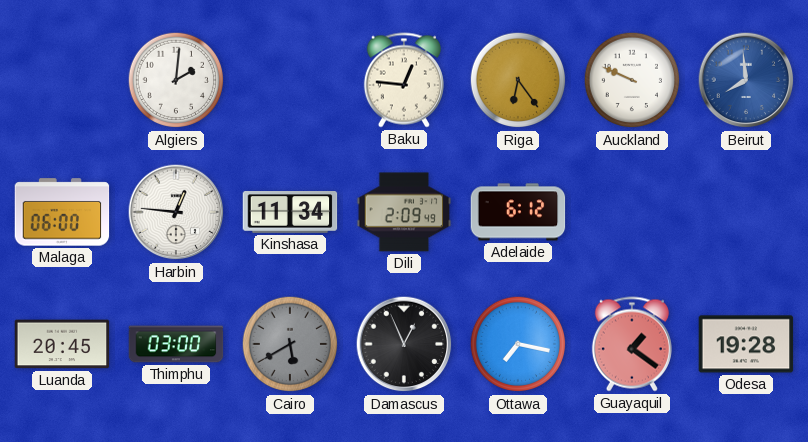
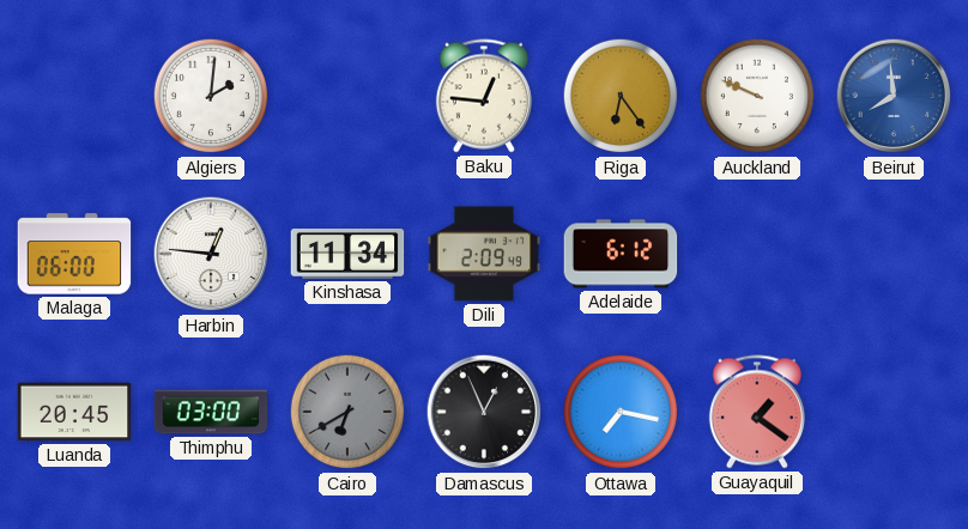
Cairo: 5:40 -> 6:40
Odesa: 19:28 -> none
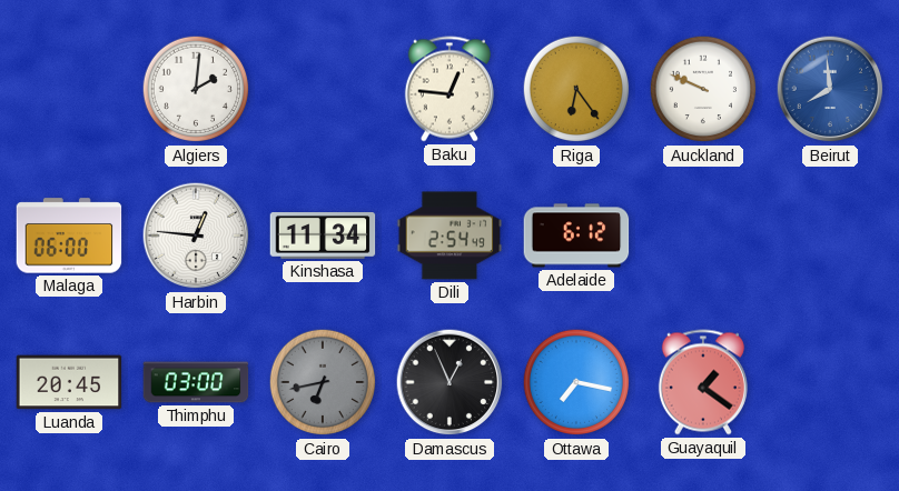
Dili: 2:09 -> 2:54
Cairo: 6:40 -> 6:43
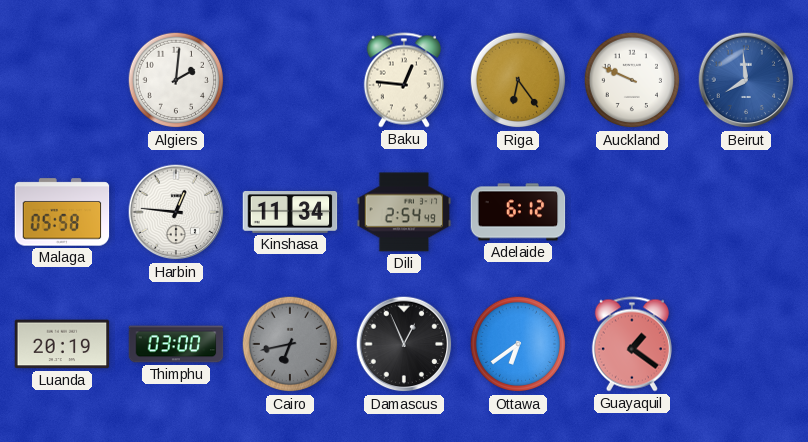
Malaga: 06:00 -> 05:58
Luanda: 20:45 -> 20:19
Ottawa: 7:17 -> 6:39
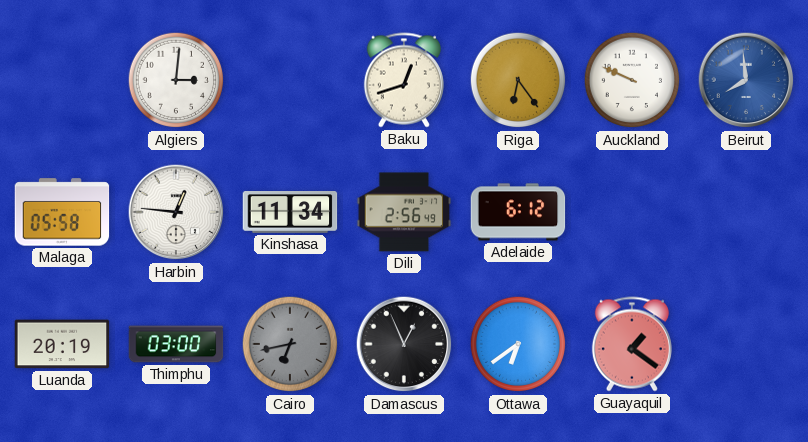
Algiers: 2:01 -> 3:01
Baku: 12:46 -> 12:42
Dili: 2:54 -> 2:56
